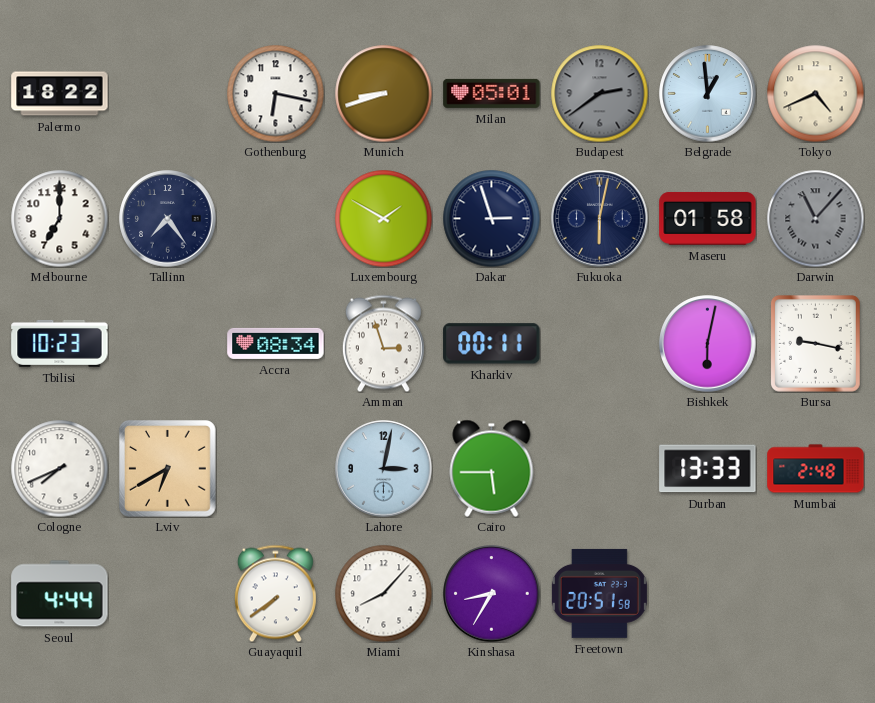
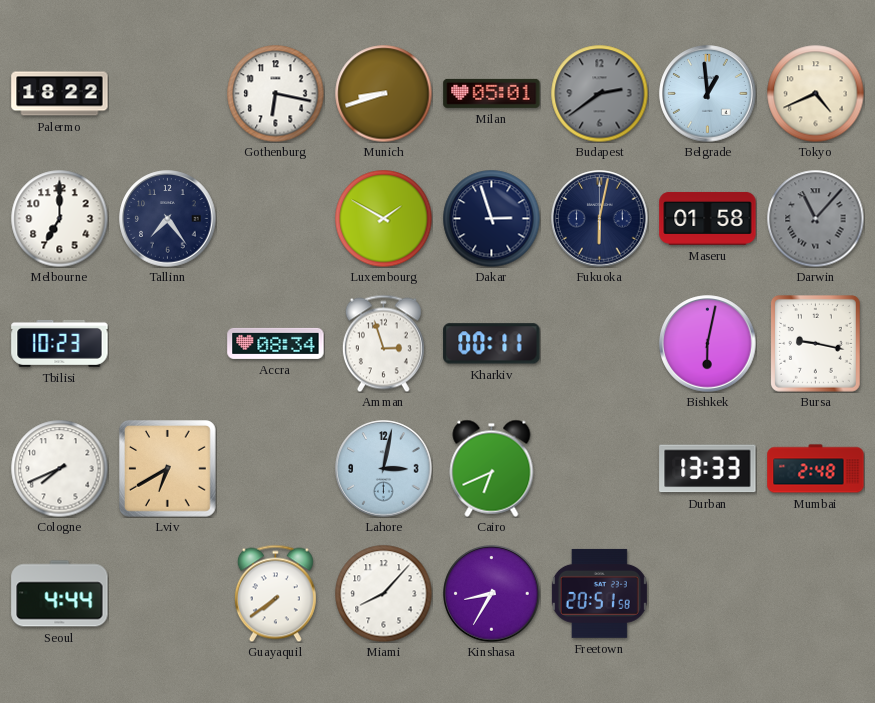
Cairo: 5:45 -> 6:41
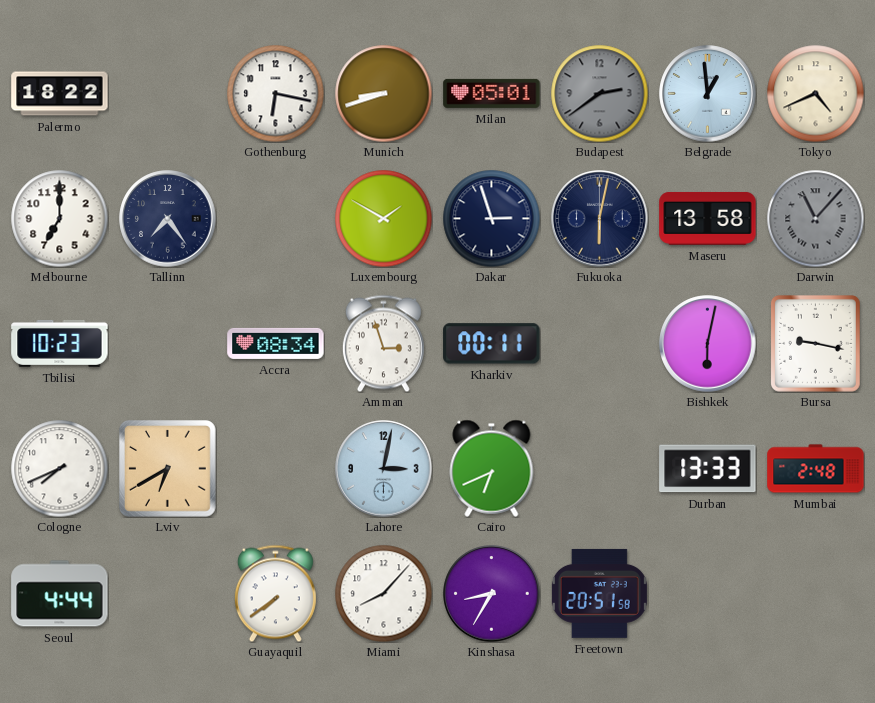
Maseru: 01:58 -> 13:58
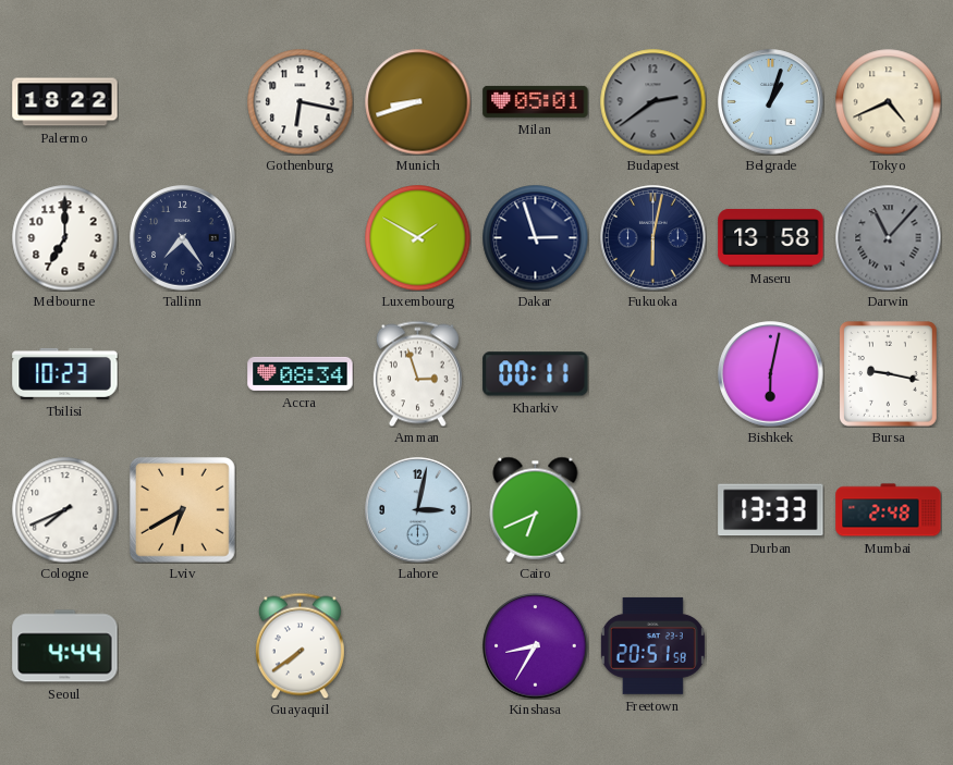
Belgrade: 12:59 -> 1:03
Miami: 8:07 -> none
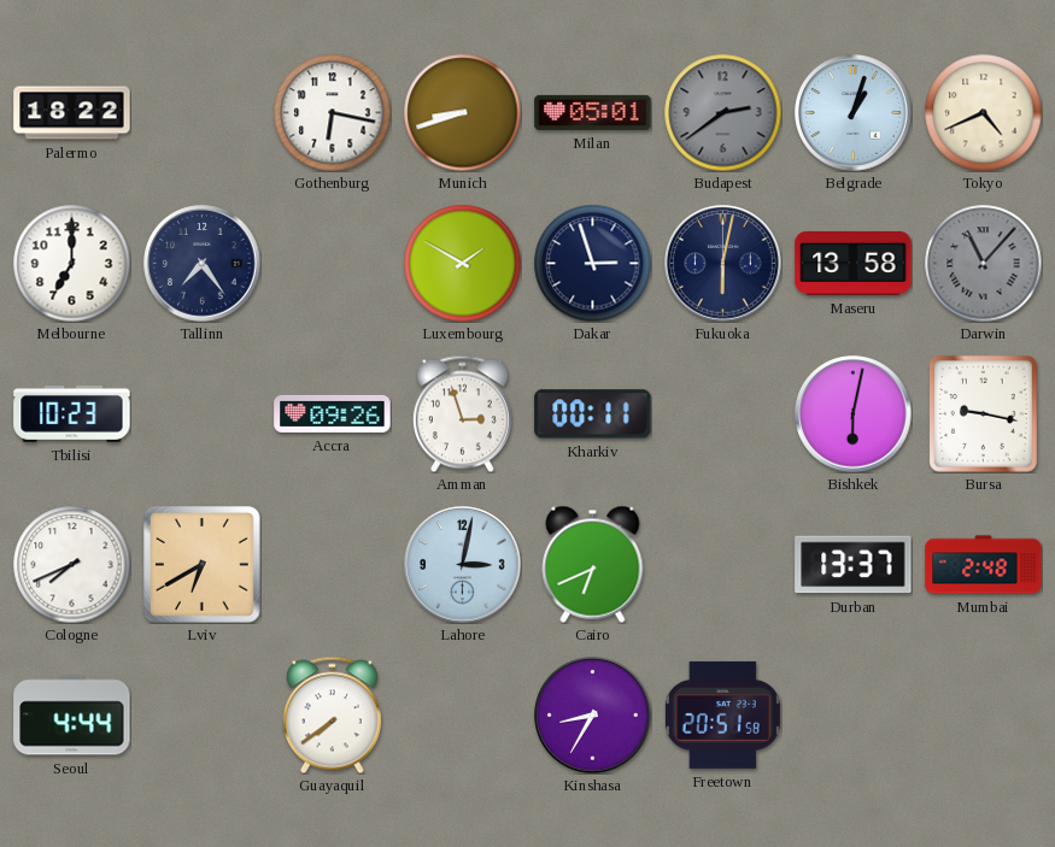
Accra: 08:34 -> 09:26
Durban: 13:33 -> 13:37
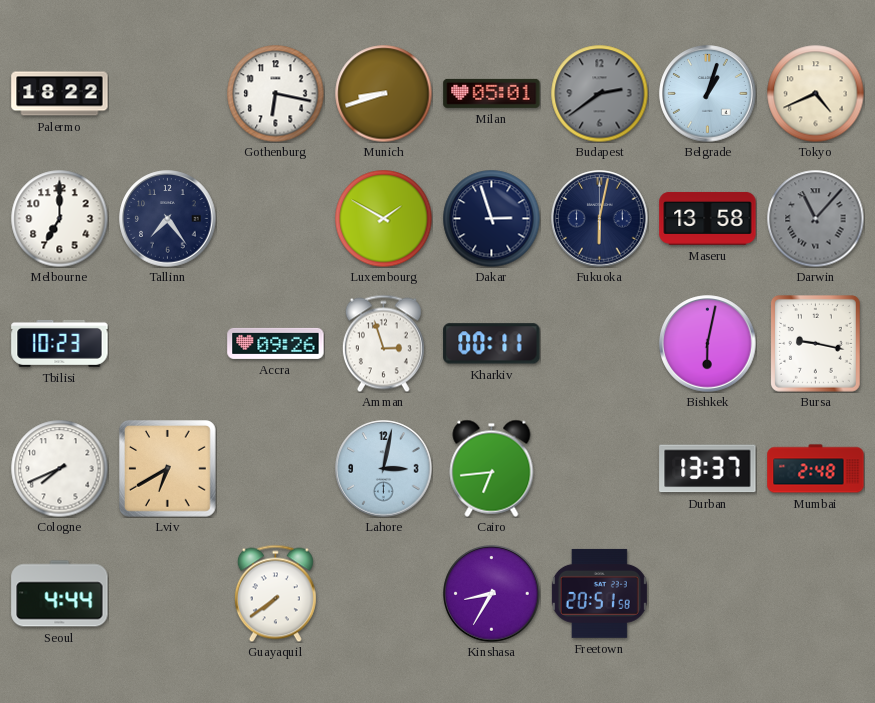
Cairo: 6:41 -> 6:44
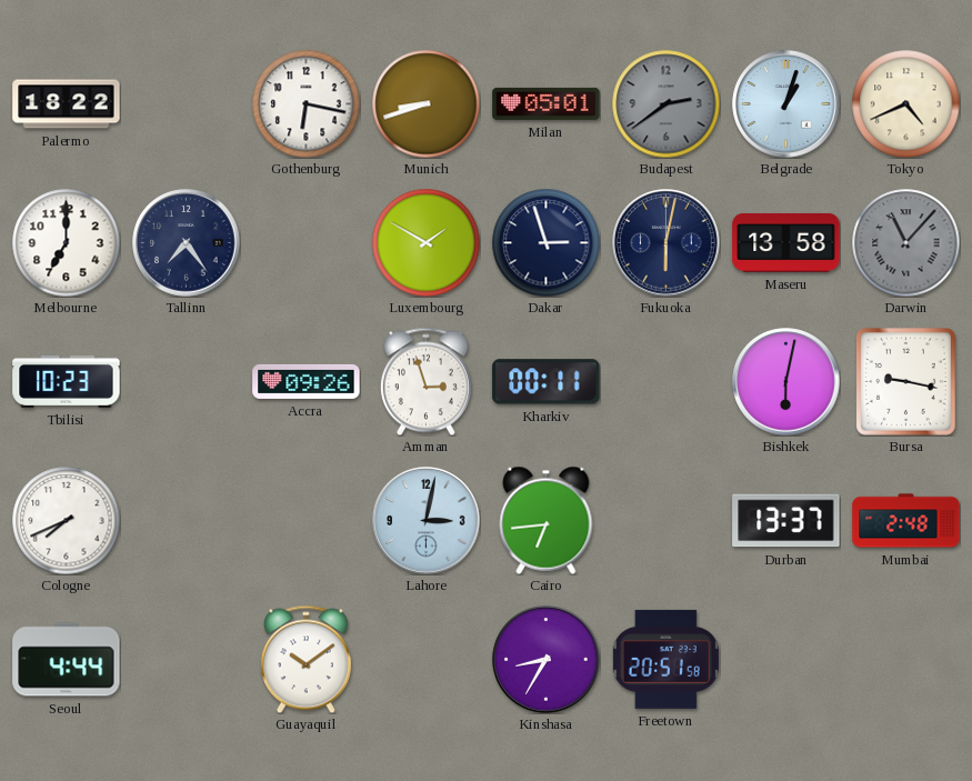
Lviv: 6:40 -> none
Guayaquil: 7:39 -> 10:09
